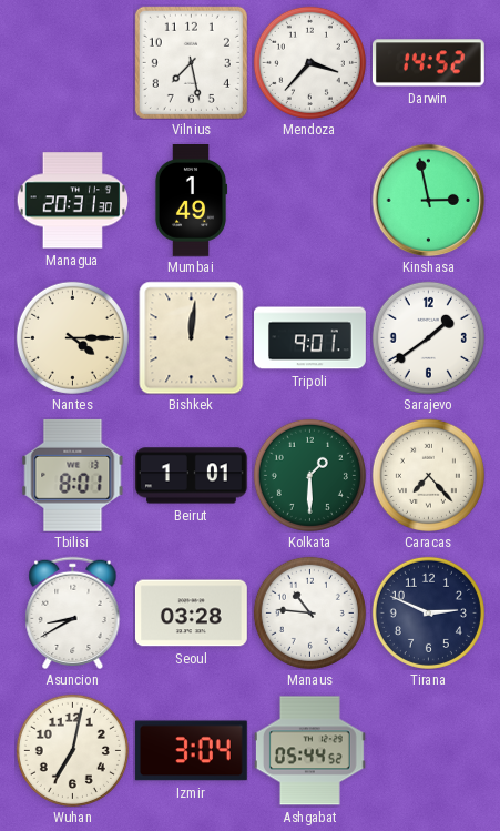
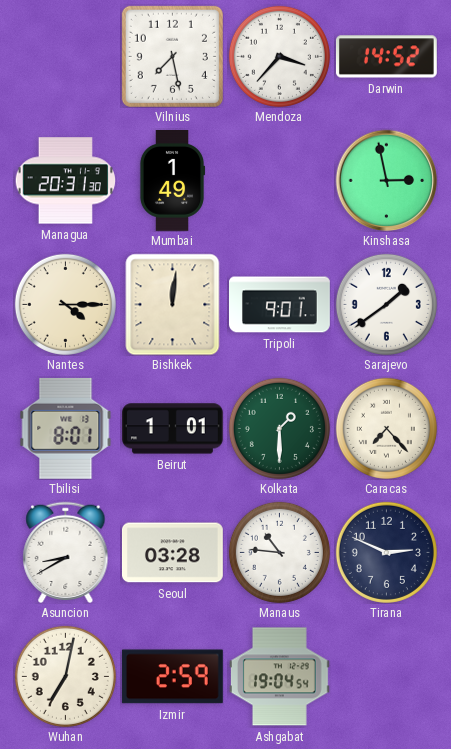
Izmir: 3:04 -> 2:59
Ashgabat: 05:44 -> 19:04
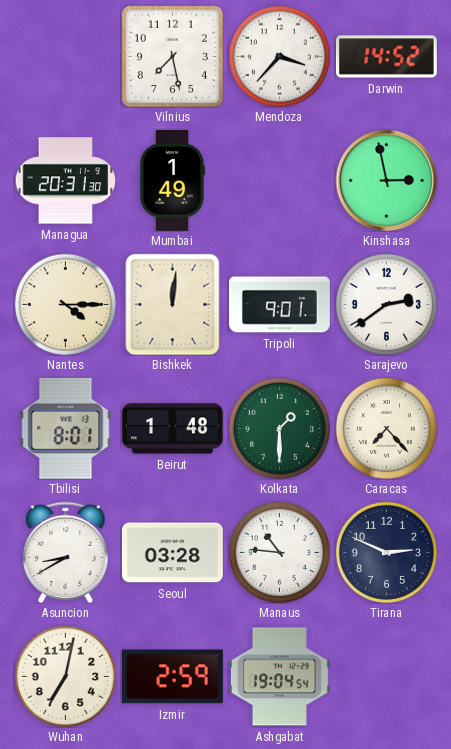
Sarajevo: 1:39 -> 2:39
Beirut: 1:01 -> 1:48
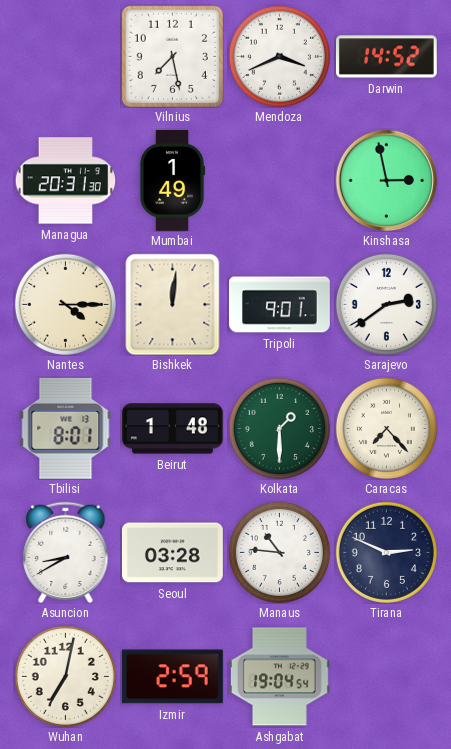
Mendoza: 3:37 -> 3:41
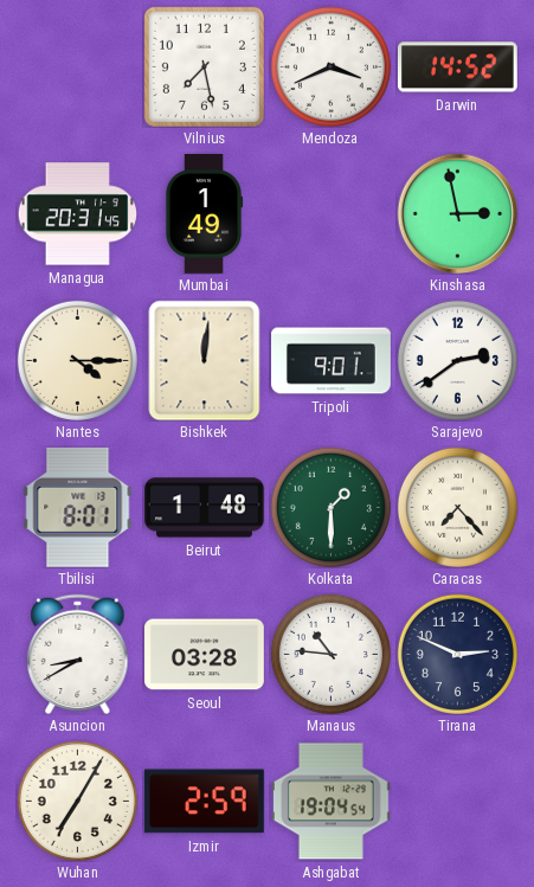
Managua: 20:31:30 -> 20:31:45
Wuhan: 7:02 -> 7:05
